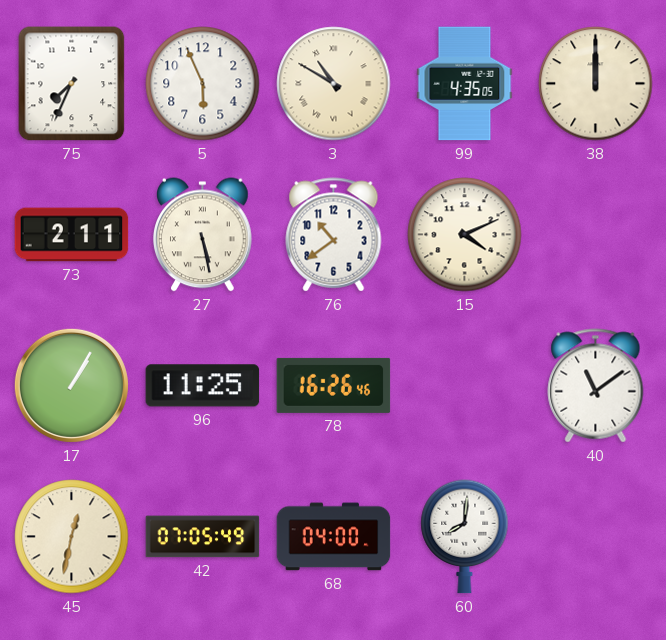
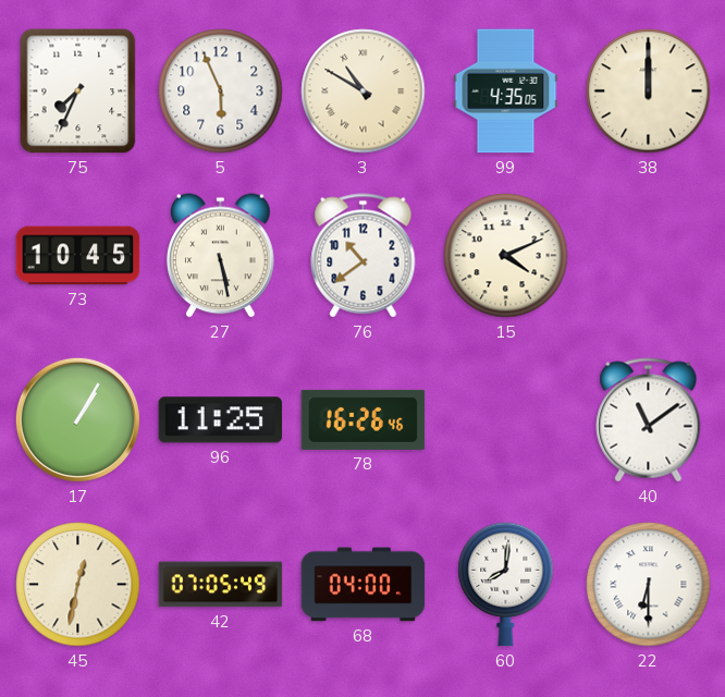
73: 2:11 -> 10:45
22: none -> 6:30
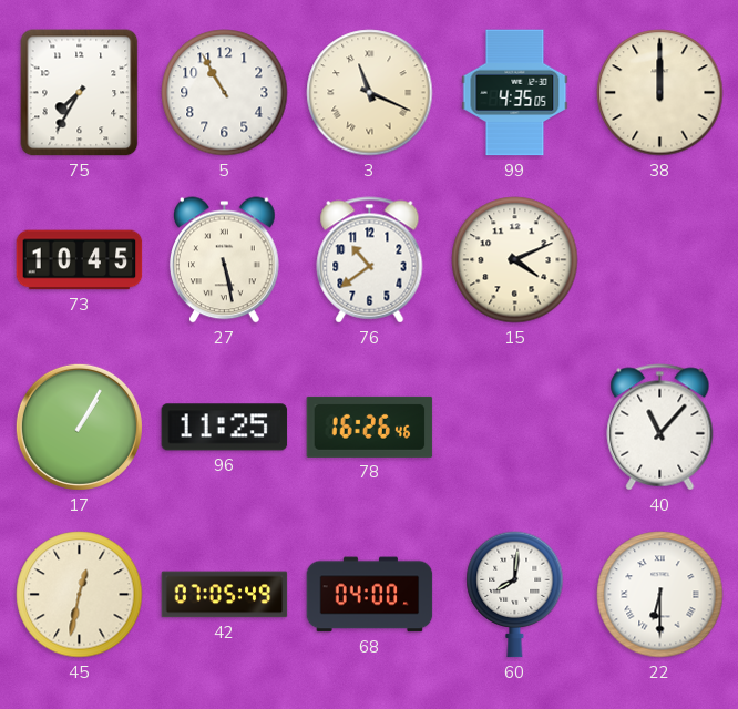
75: 7:34 -> 7:35
5: 5:56 -> 10:55
3: 10:50 -> 11:19
40: 11:09 -> 11:07
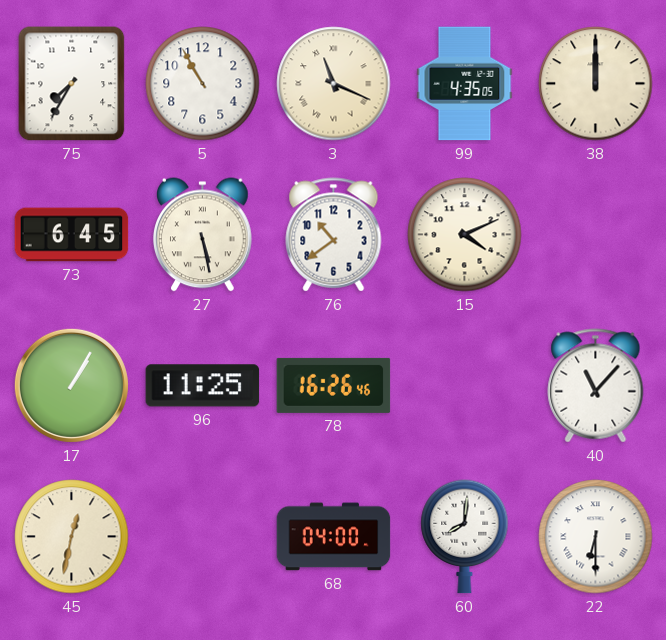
73: 10:45 -> 6:45
42: 07:05 -> none
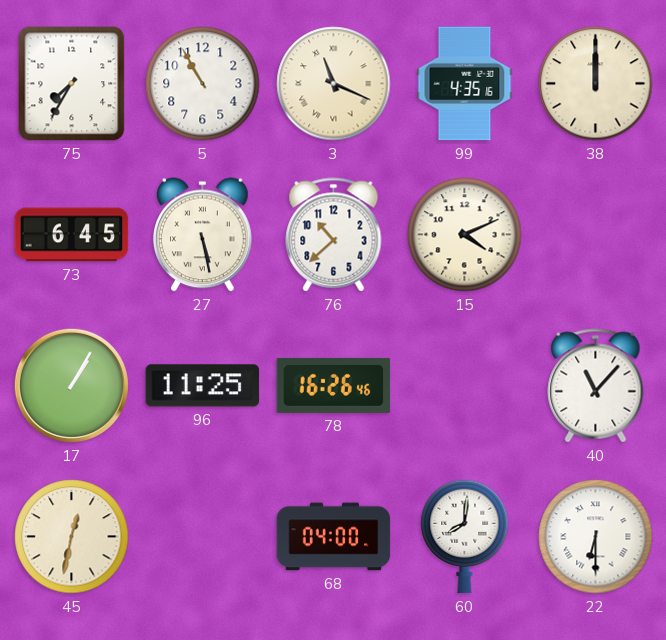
99: 4:35:05 -> 4:35:16
76: 10:39 -> 10:38
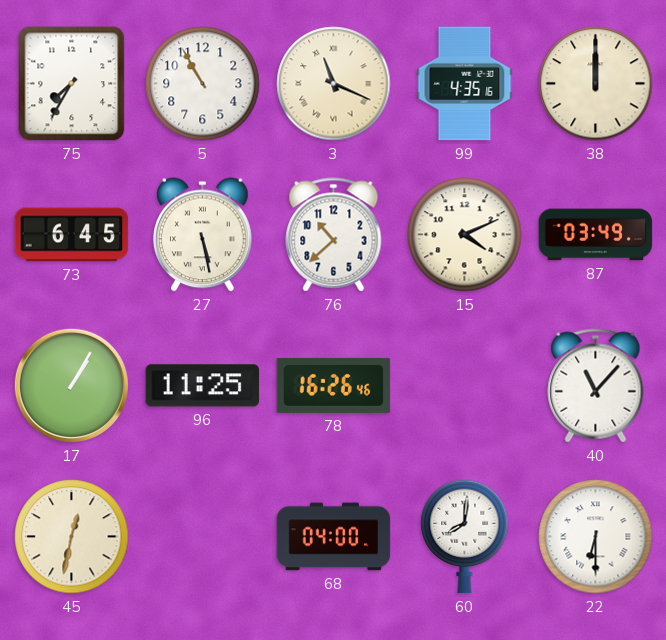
87: none -> 03:49
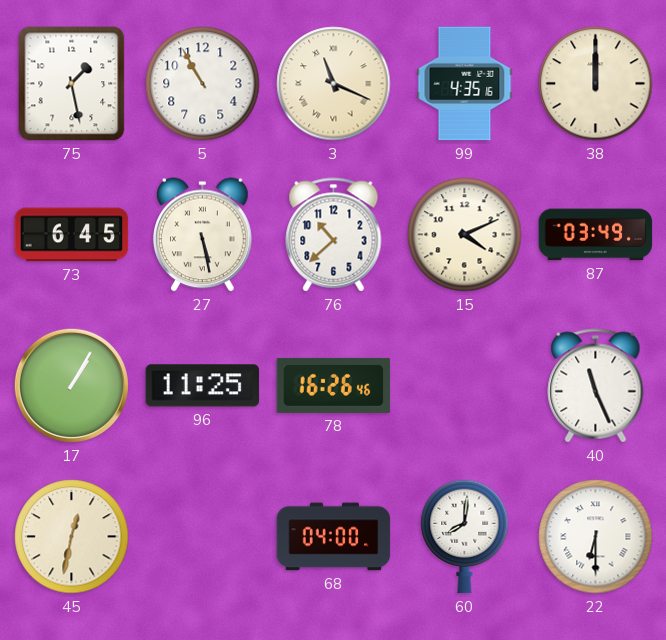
75: 7:35 -> 1:28
40: 11:07 -> 11:26
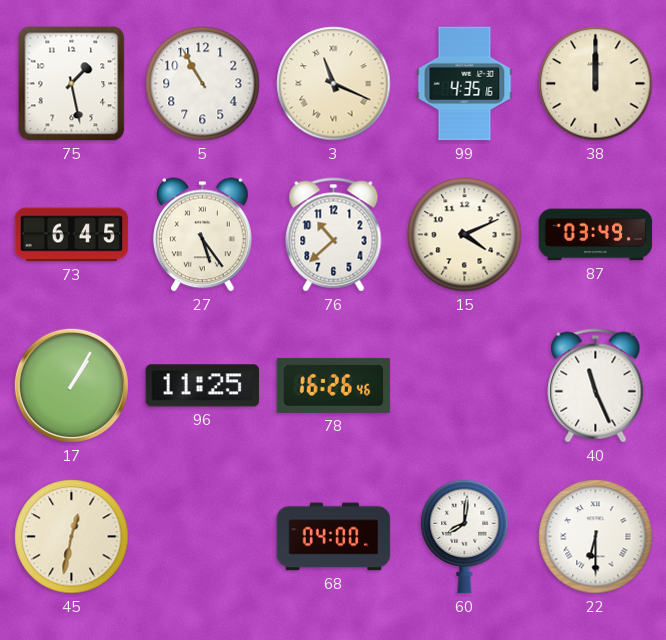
27: 5:28 -> 5:24
